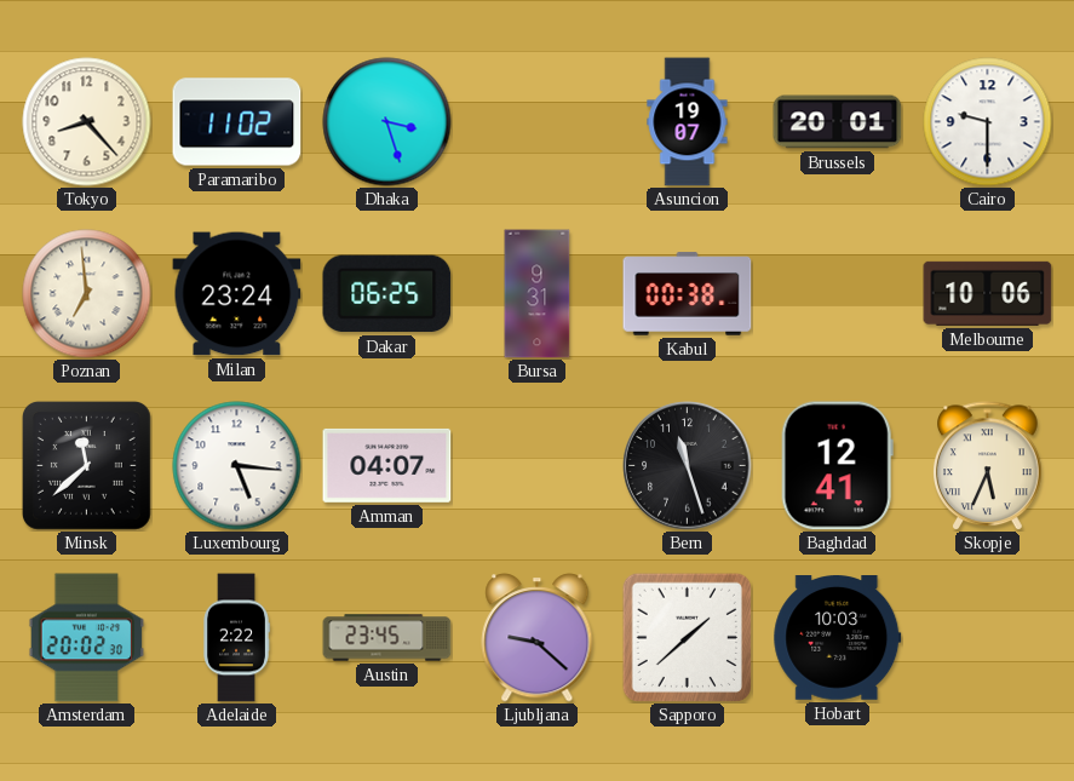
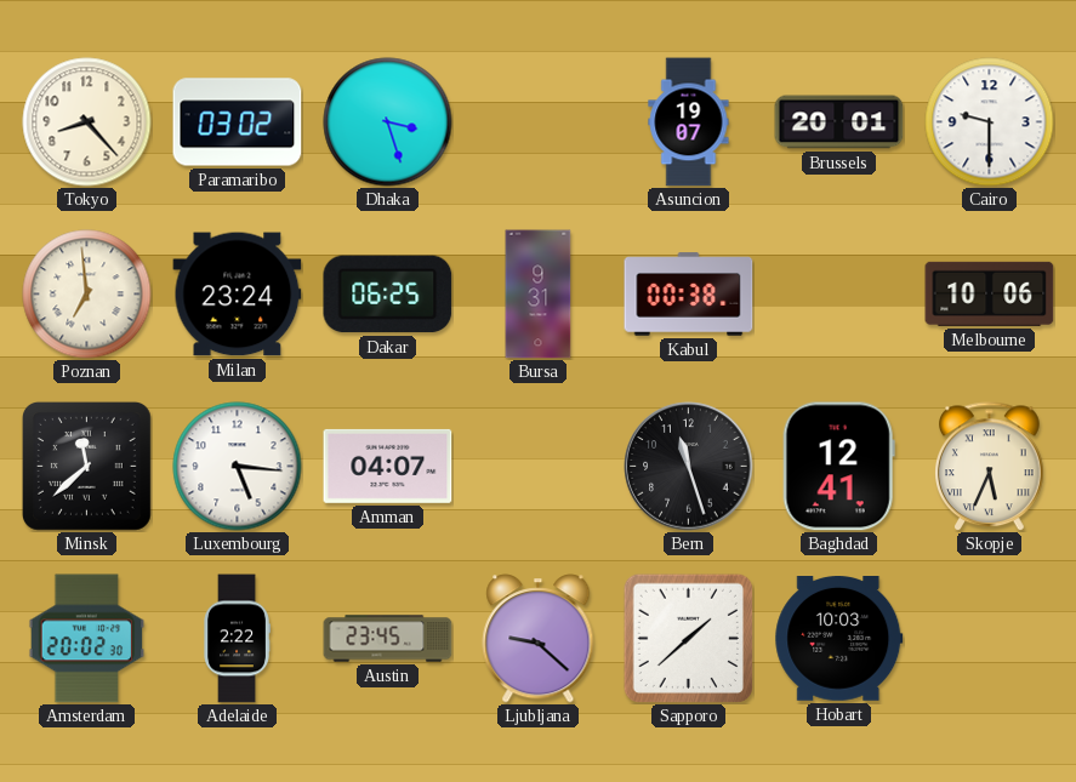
Paramaribo: 11:02 -> 03:02
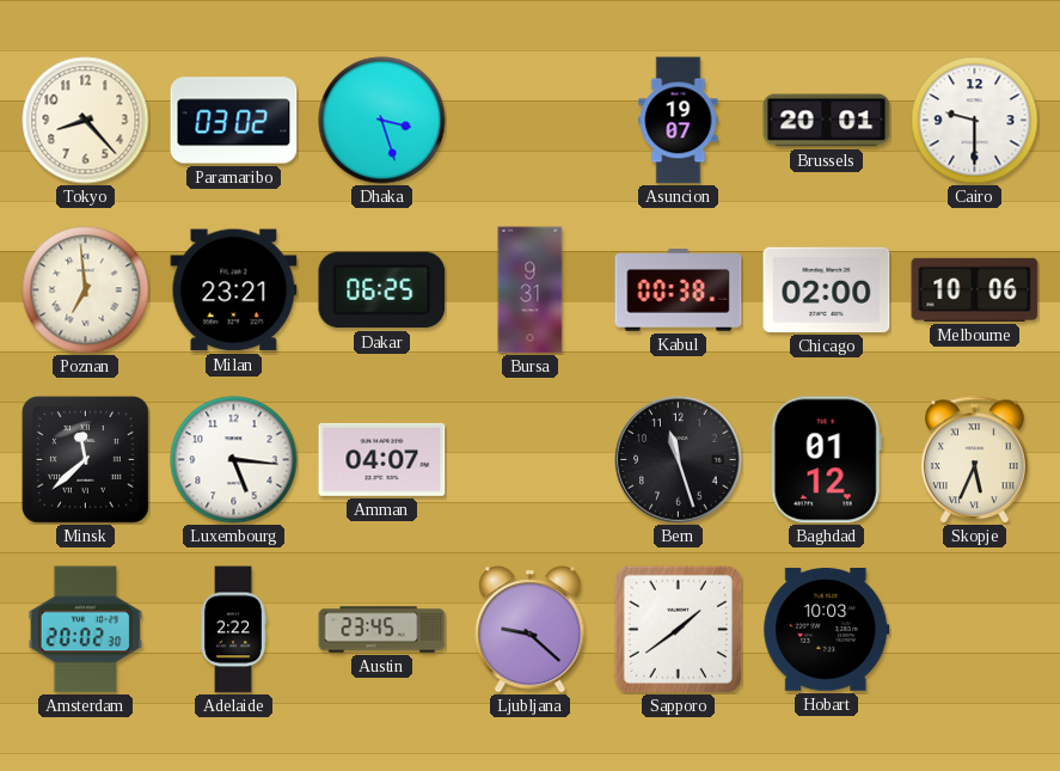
Milan: 23:24 -> 23:21
Chicago: none -> 02:00
Baghdad: 12:41 -> 01:12
Sapporo: 1:38 -> 1:39
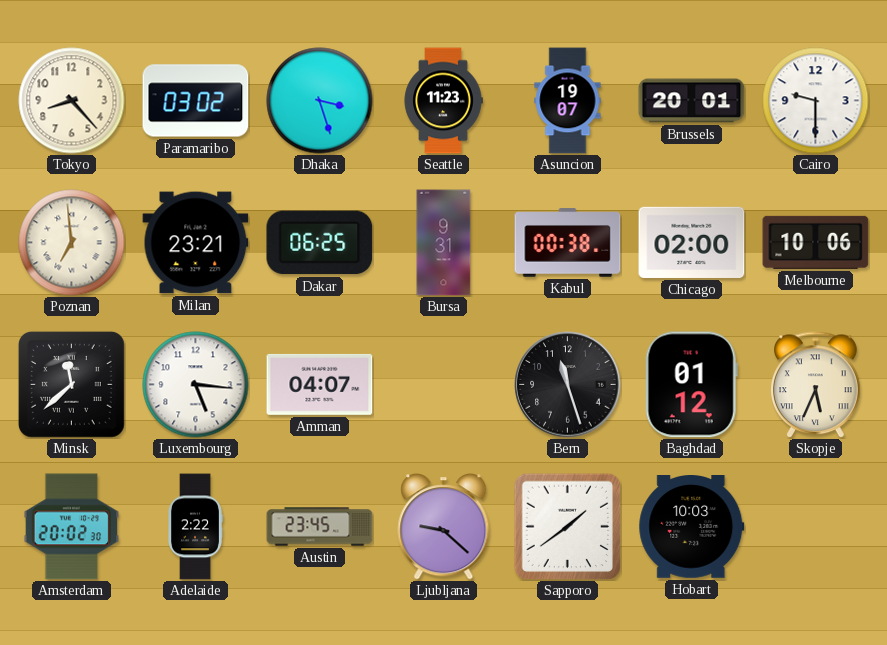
Seattle: none -> 11:23
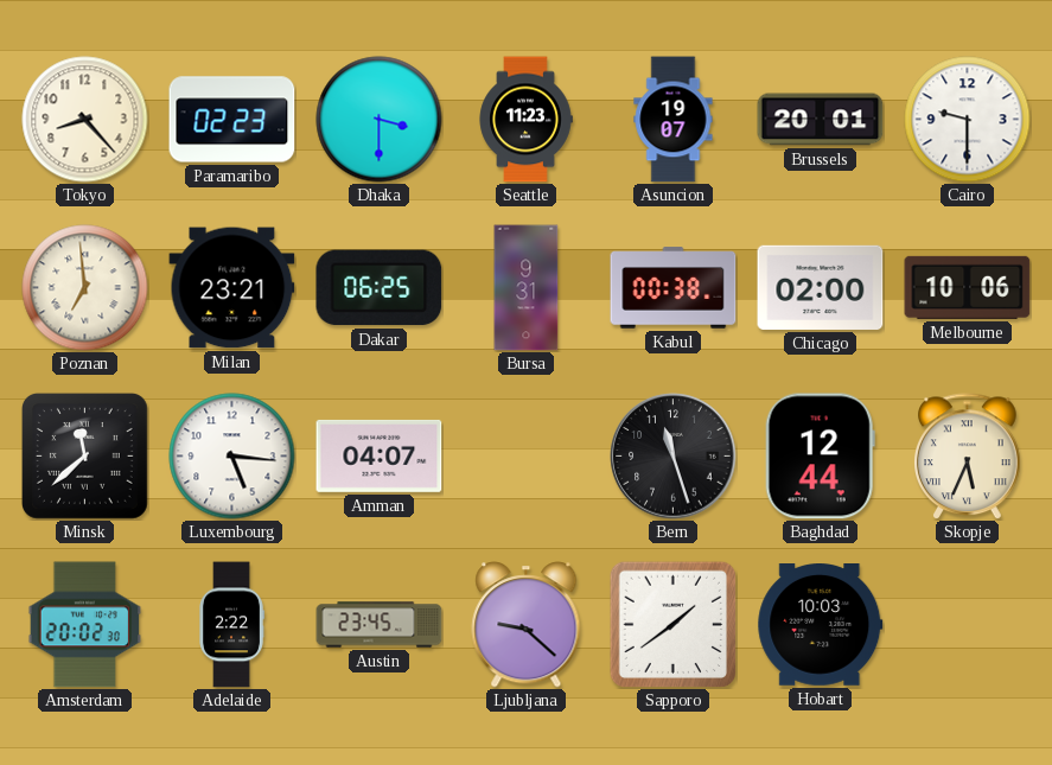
Paramaribo: 03:02 -> 02:23
Dhaka: 3:27 -> 3:30
Baghdad: 01:12 -> 12:44
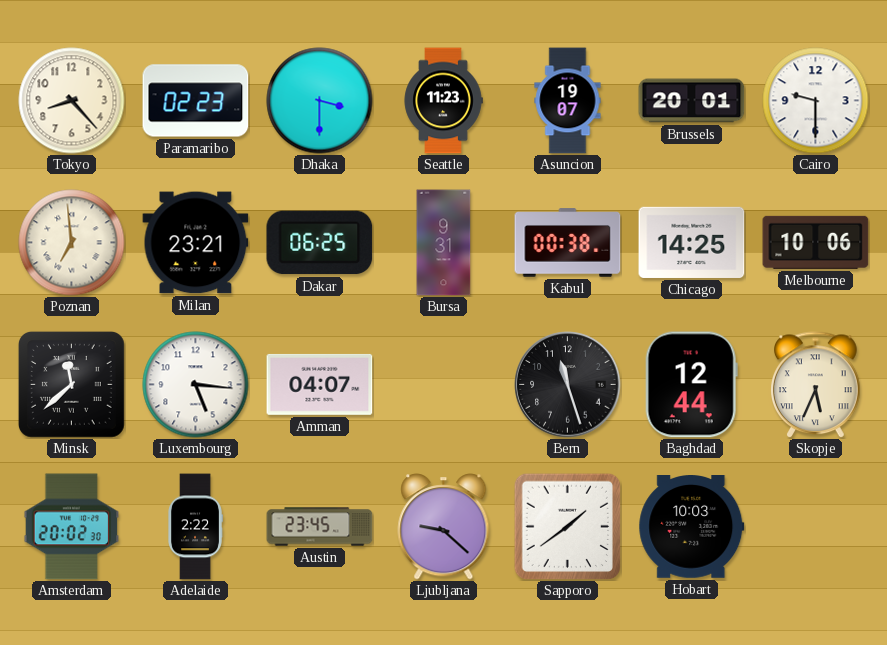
Chicago: 02:00 -> 14:25
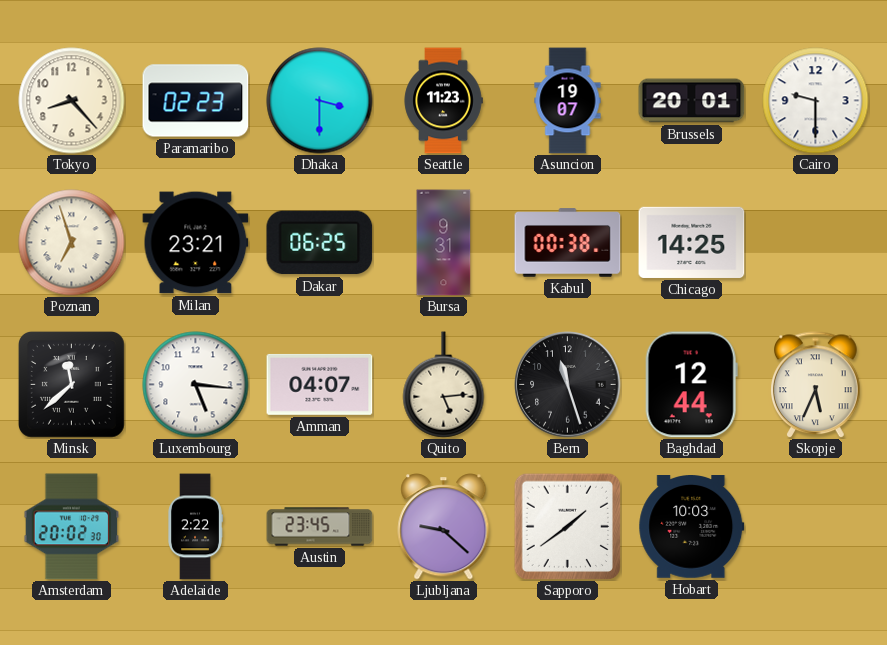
Poznan: 6:59 -> 6:57
Melbourne: 10:06 -> none
Quito: none -> 5:14
